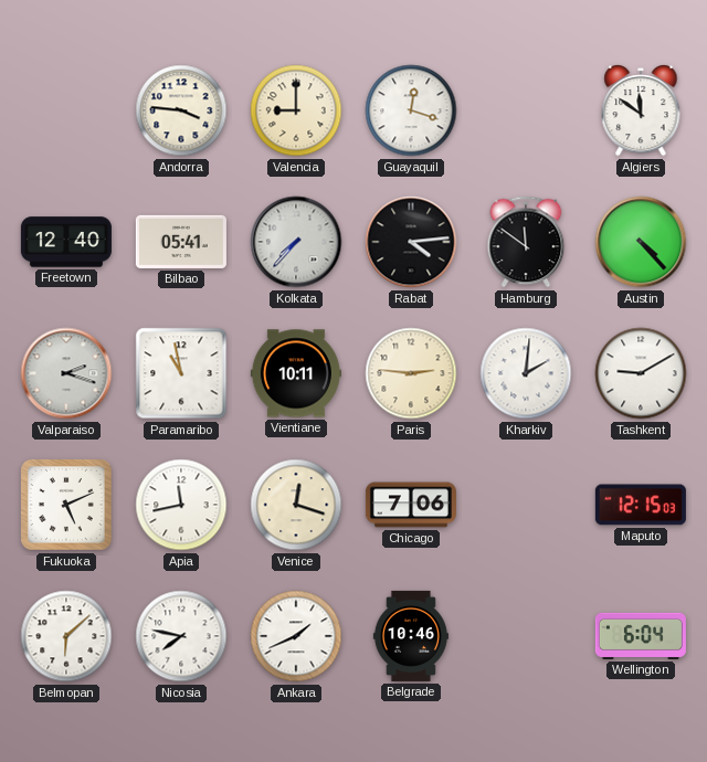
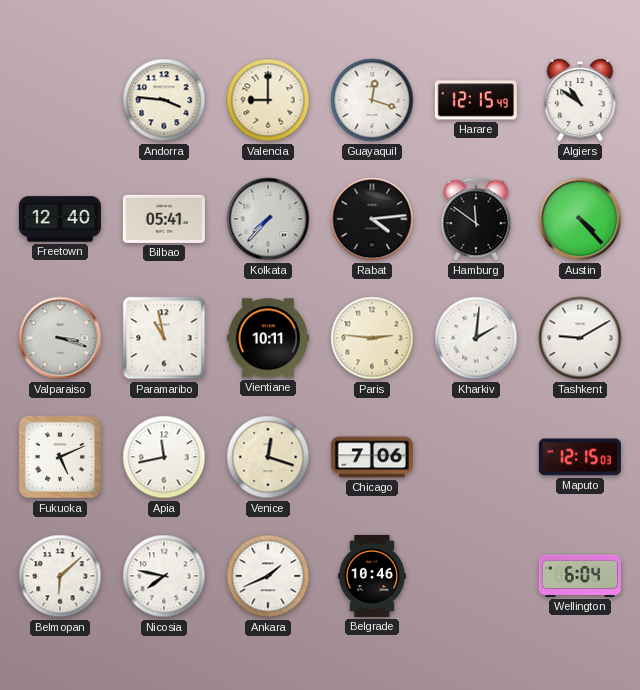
Harare: none -> 12:15
Algiers: 11:51 -> 10:51
Valparaiso: 2:18 -> 3:18
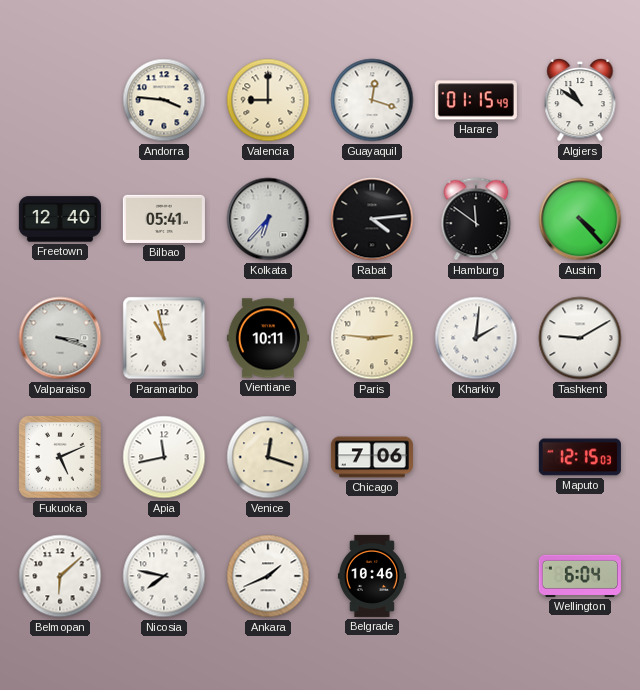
Harare: 12:15 -> 01:15
Kolkata: 7:37 -> 6:37
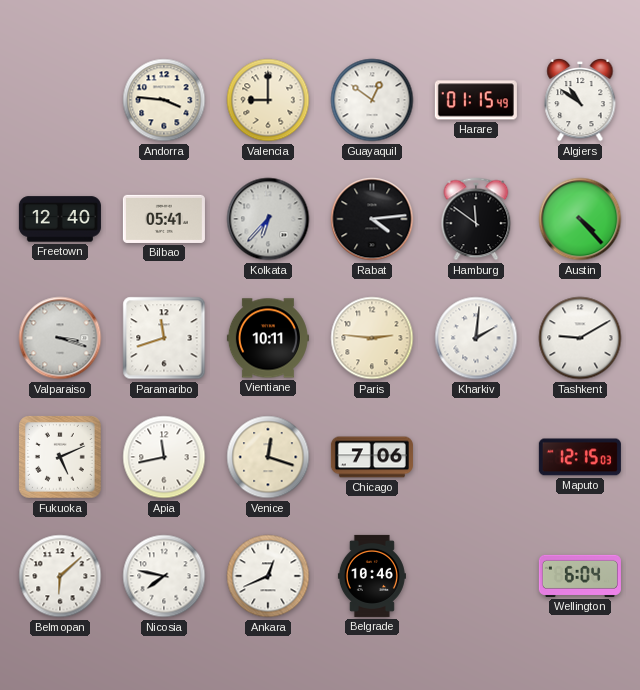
Guayaquil: 12:18 -> 12:51
Paramaribo: 10:58 -> 11:42
Ankara: 1:41 -> 12:41
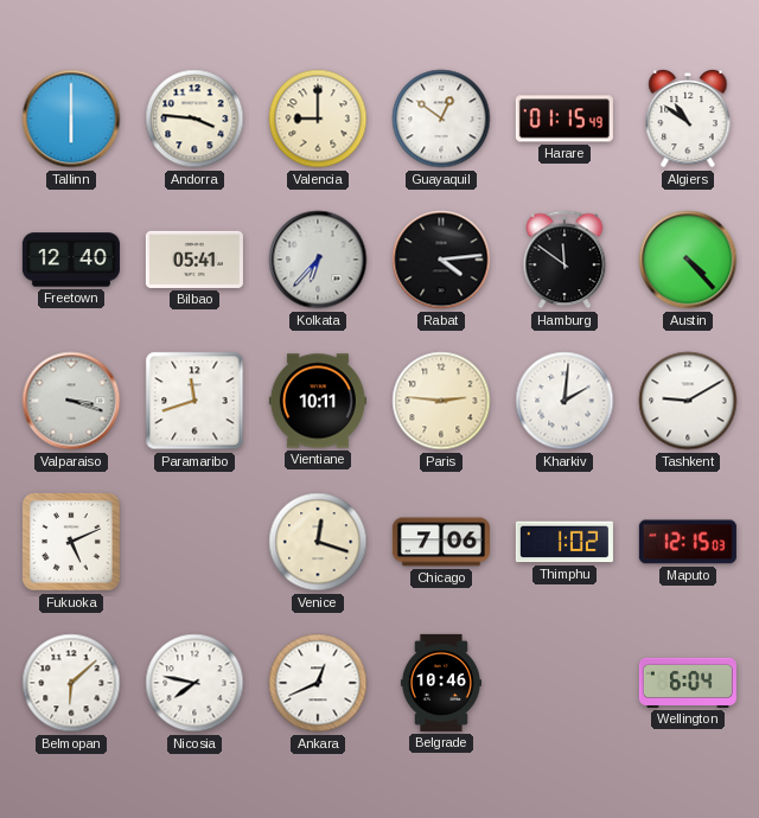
Tallinn: none -> 6:00
Apia: 11:43 -> none
Thimphu: none -> 1:02
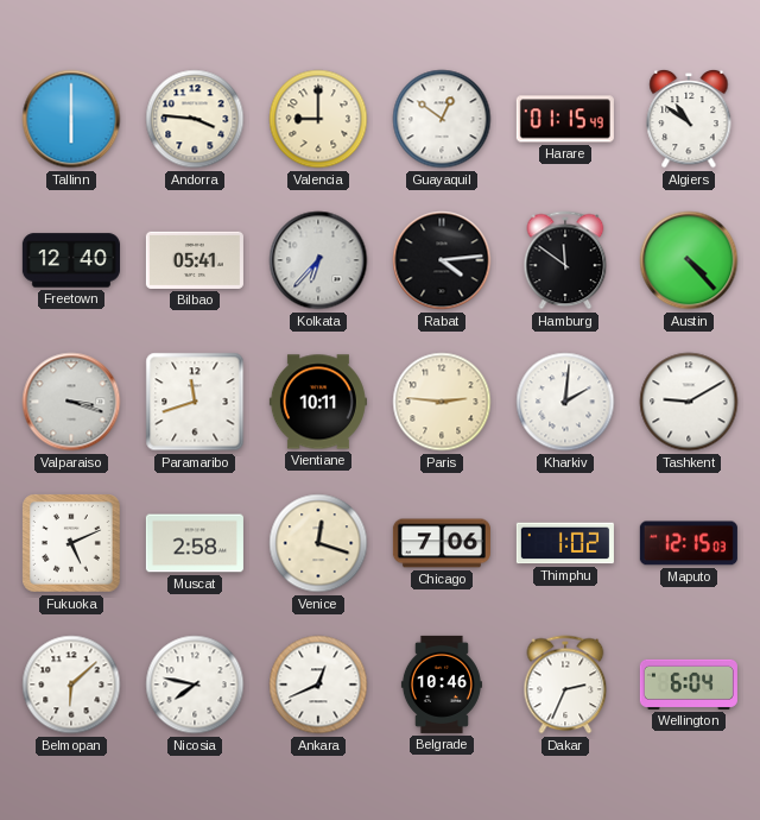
Muscat: none -> 2:58
Dakar: none -> 2:34
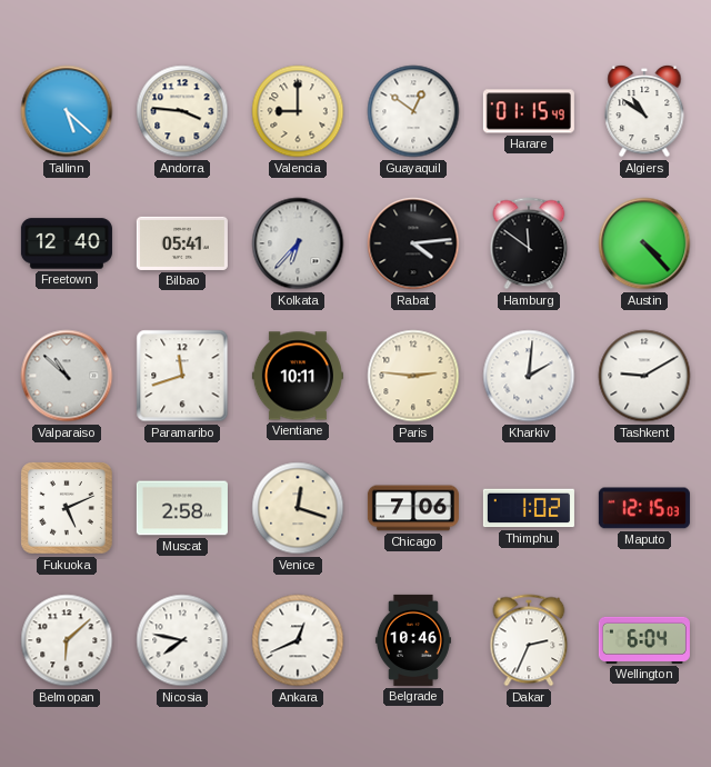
Tallinn: 6:00 -> 5:22
Valparaiso: 3:18 -> 10:52
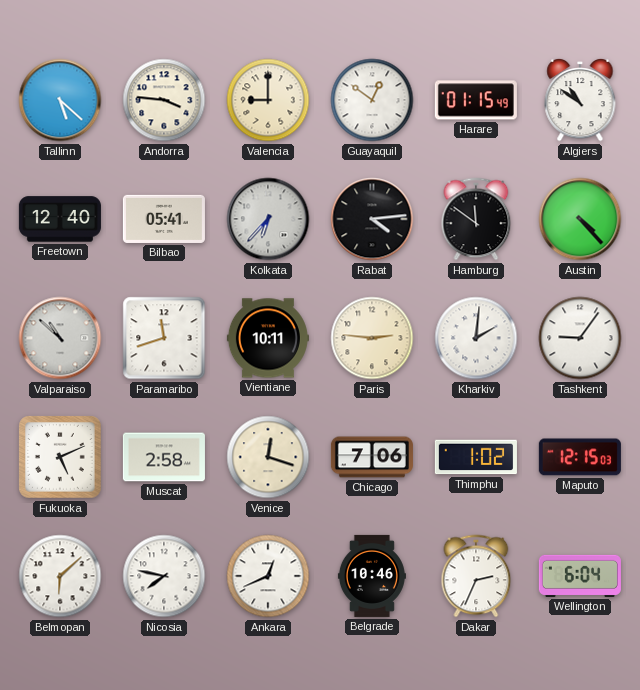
Tashkent: 9:10 -> 9:06
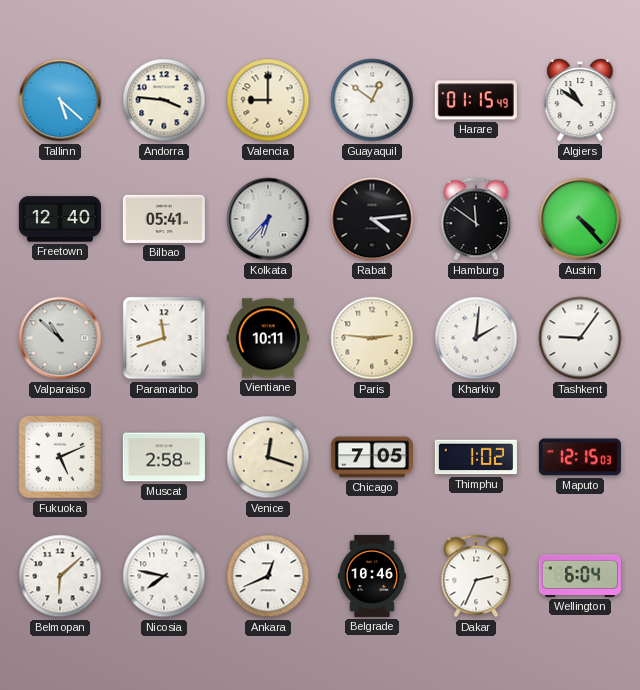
Chicago: 7:06 -> 7:05
